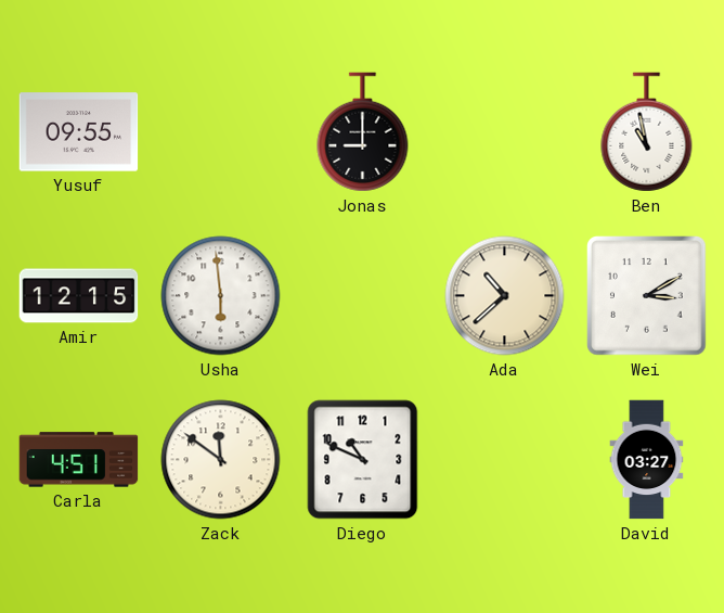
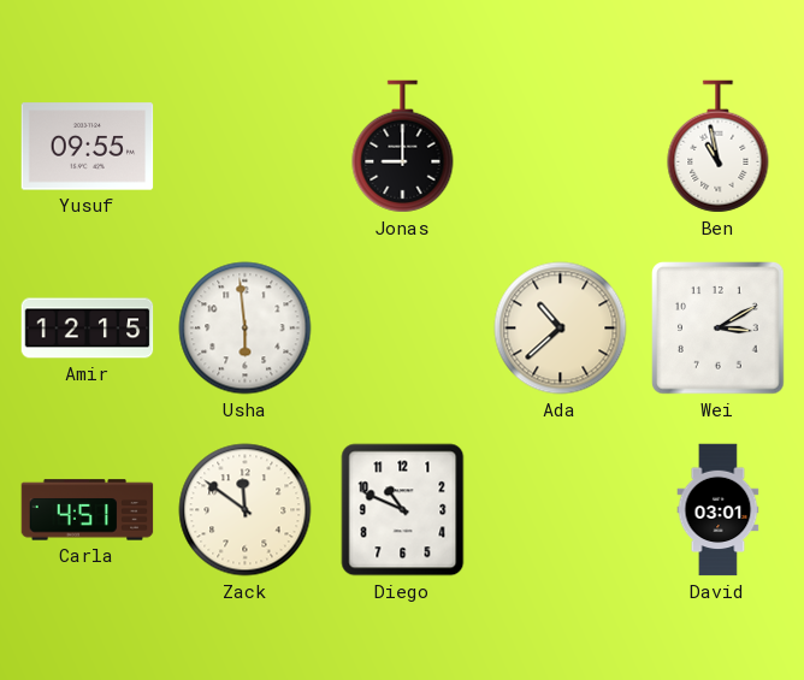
David: 03:27 -> 03:01
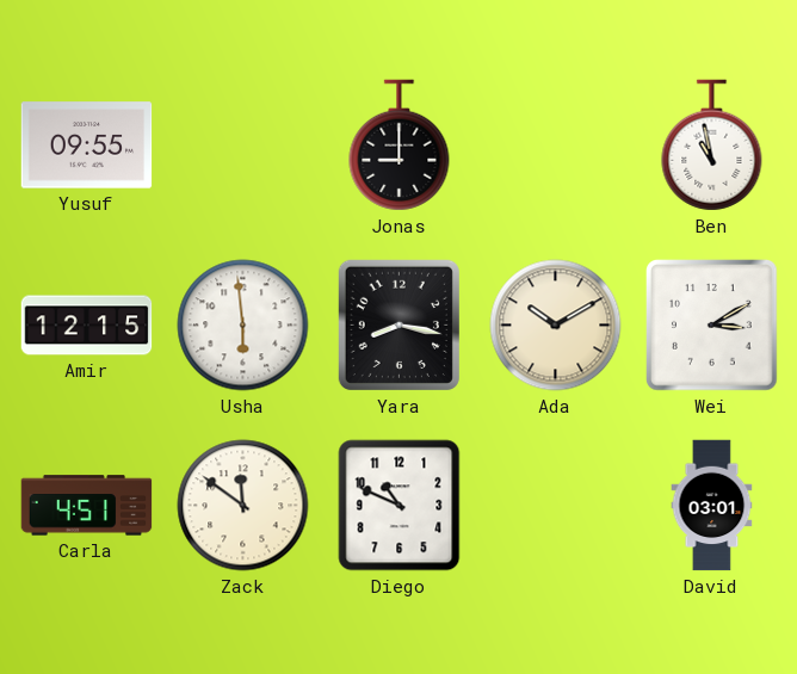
Yara: none -> 8:17
Ada: 10:38 -> 10:10
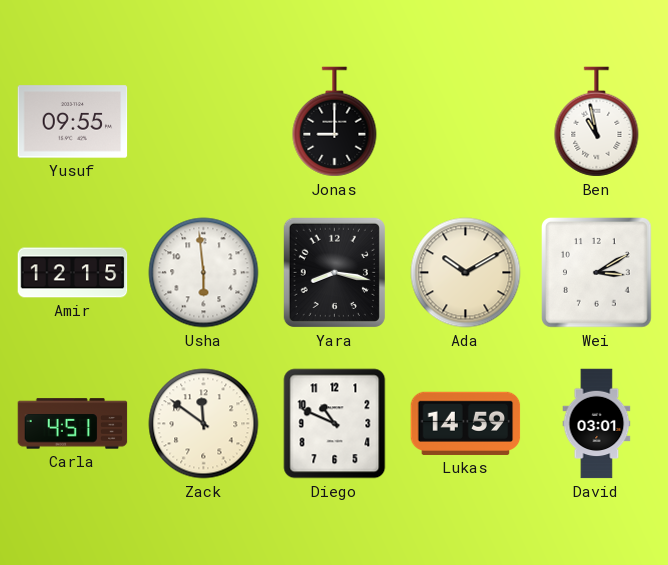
Lukas: none -> 14:59
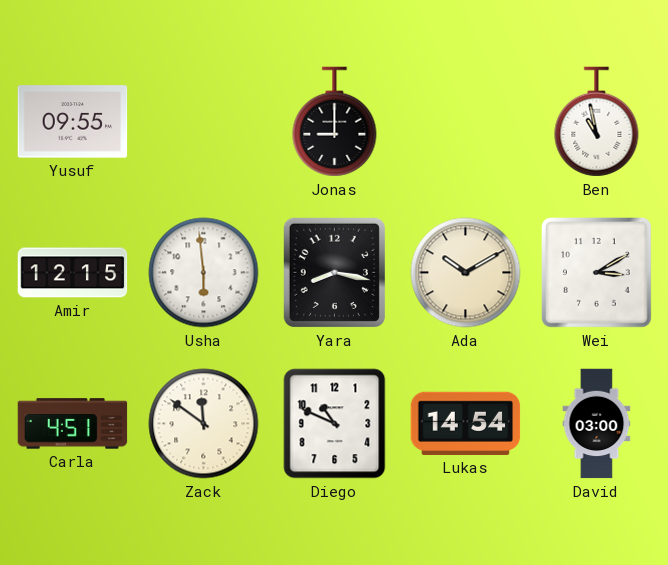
Lukas: 14:59 -> 14:54
David: 03:01 -> 03:00
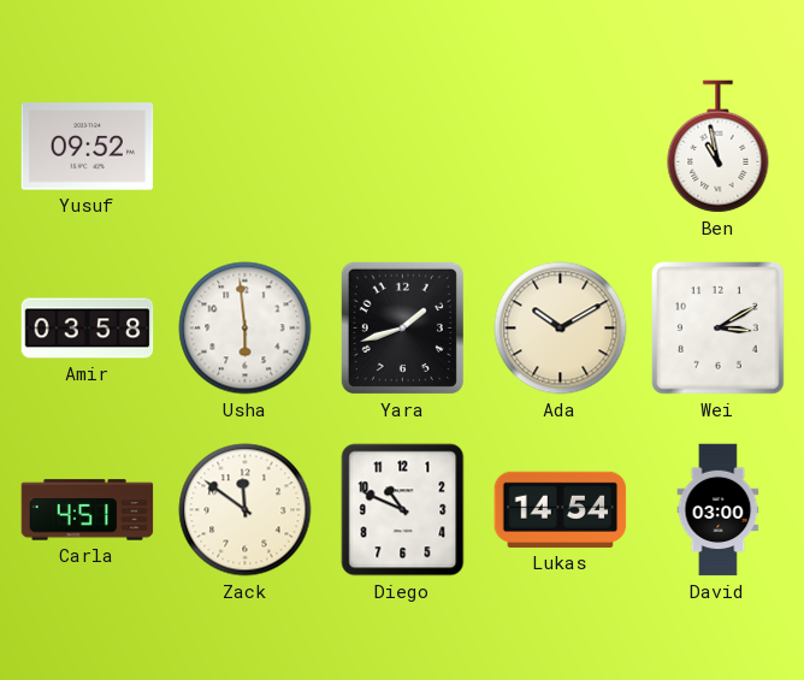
Yusuf: 09:55 -> 09:52
Jonas: 9:00 -> none
Amir: 12:15 -> 03:58
Yara: 8:17 -> 1:42
